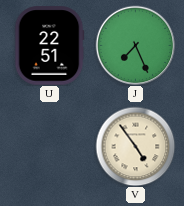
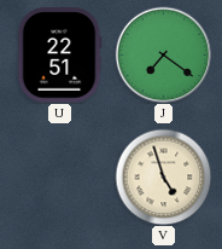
J: 7:26 -> 7:21
V: 4:54 -> 4:57
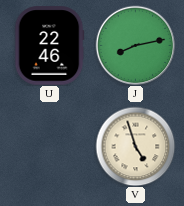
U: 22:51 -> 22:46
J: 7:21 -> 8:13
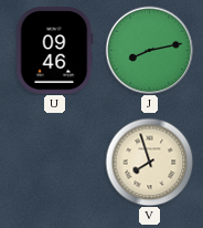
U: 22:46 -> 09:46
V: 4:57 -> 7:57
